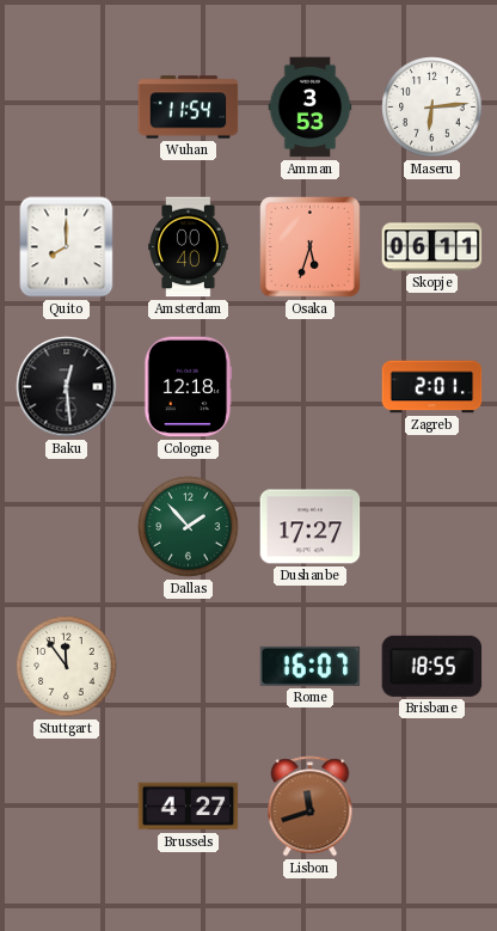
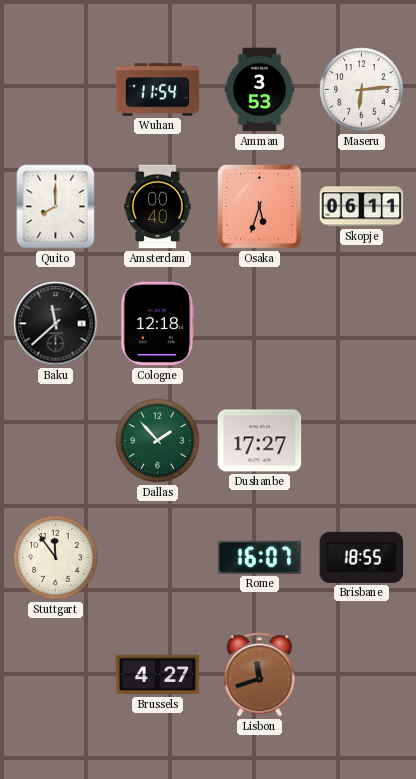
Baku: 12:29 -> 11:38
Zagreb: 2:01 -> none
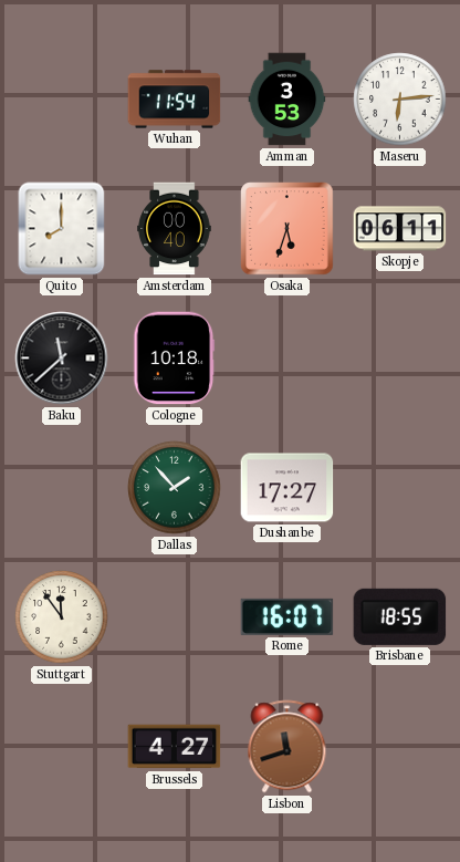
Cologne: 12:18 -> 10:18
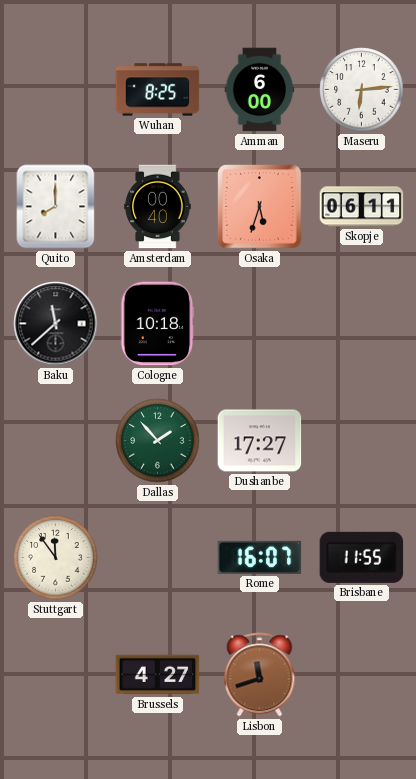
Wuhan: 11:54 -> 8:25
Amman: 3:53 -> 6:00
Brisbane: 18:55 -> 11:55
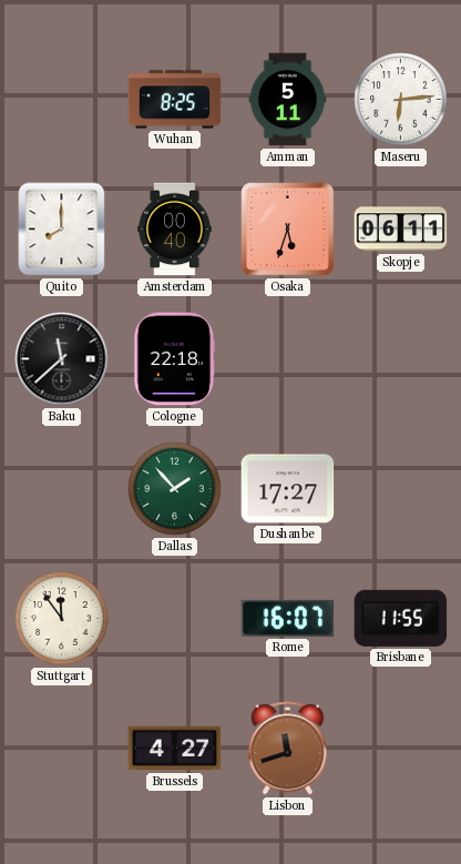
Amman: 6:00 -> 5:11
Cologne: 10:18 -> 22:18
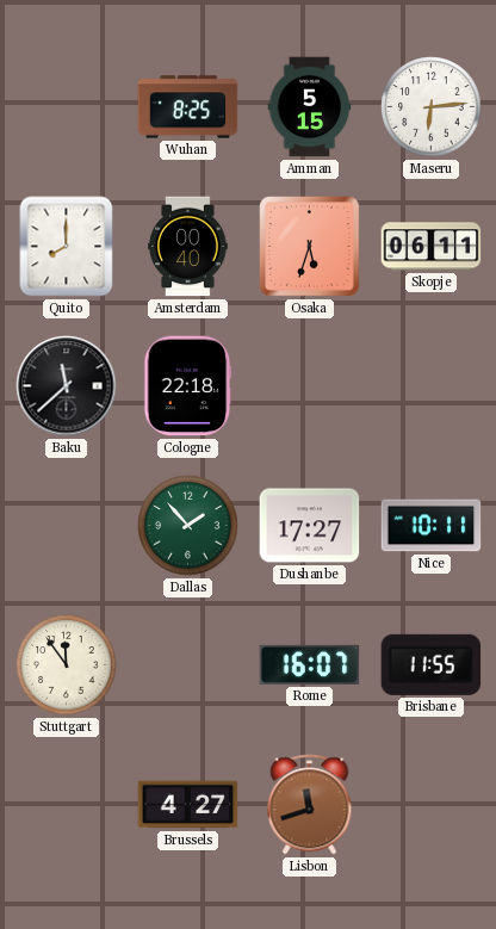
Amman: 5:11 -> 5:15
Nice: none -> 10:11
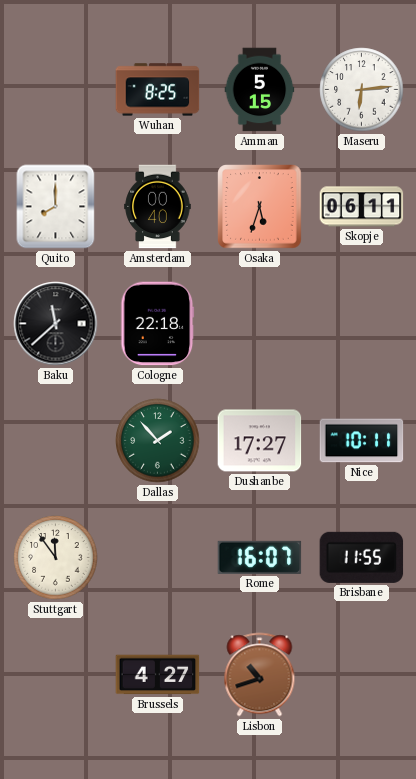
Lisbon: 11:42 -> 10:42
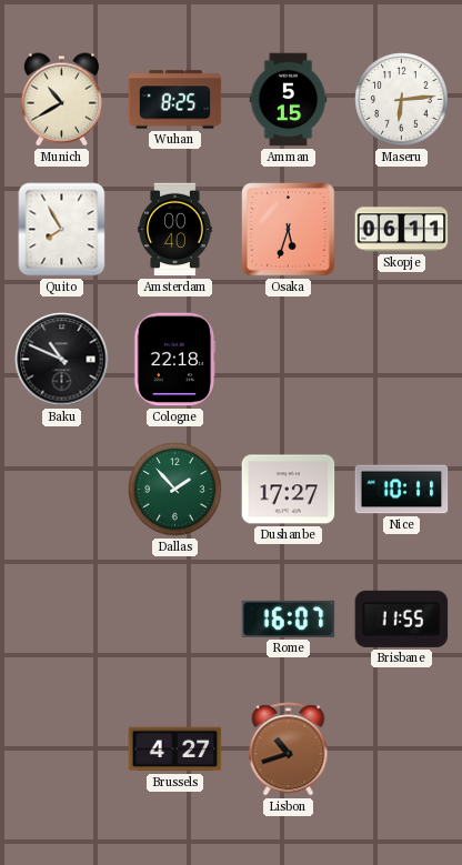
Munich: none -> 10:40
Quito: 8:00 -> 7:55
Baku: 11:38 -> 10:49
Stuttgart: 11:54 -> none
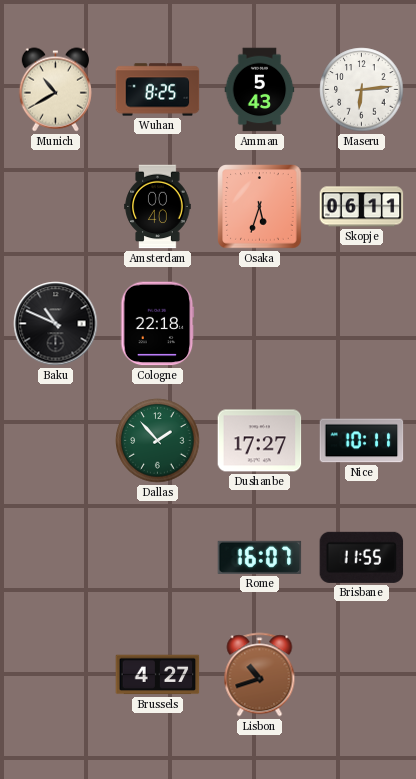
Amman: 5:15 -> 5:43
Quito: 7:55 -> none
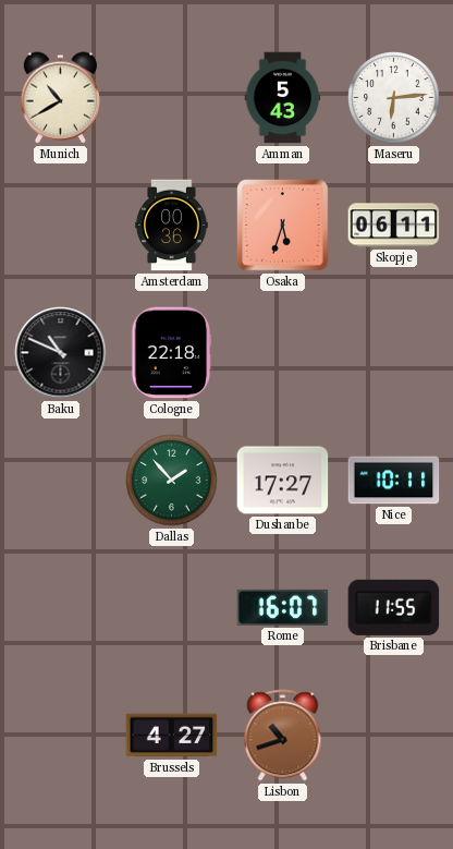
Wuhan: 8:25 -> none
Amsterdam: 00:40 -> 00:36
